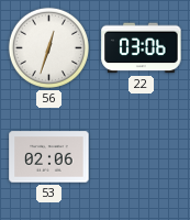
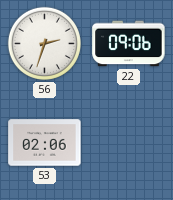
56: 12:33 -> 2:33
22: 03:06 -> 09:06
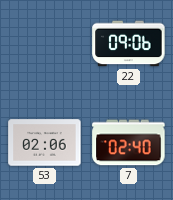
56: 2:33 -> none
7: none -> 02:40
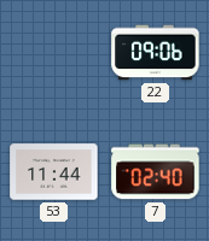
53: 02:06 -> 11:44
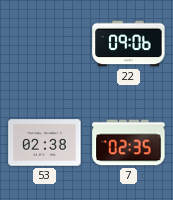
53: 11:44 -> 02:38
7: 02:40 -> 02:35
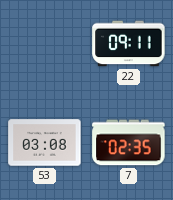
22: 09:06 -> 09:11
53: 02:38 -> 03:08
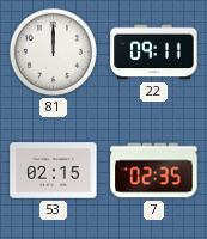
81: none -> 12:00
53: 03:08 -> 02:15
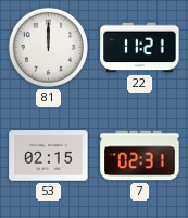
22: 09:11 -> 11:21
7: 02:35 -> 02:31
